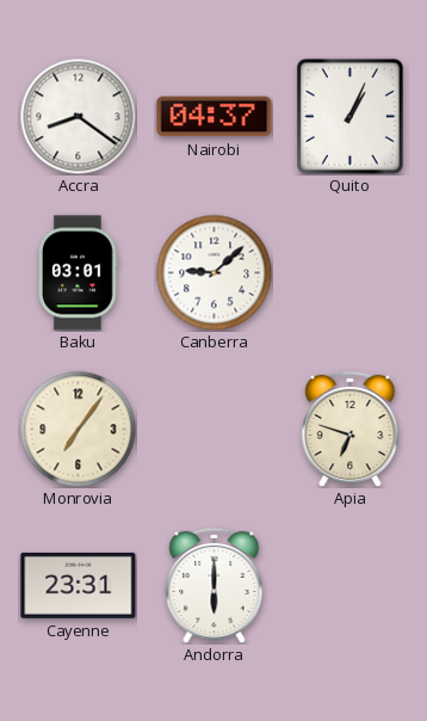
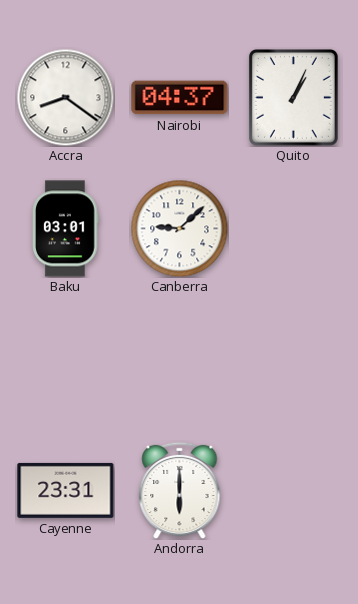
Monrovia: 7:06 -> none
Apia: 6:48 -> none
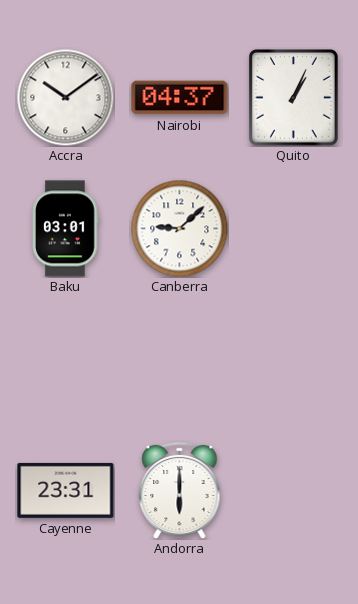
Accra: 8:21 -> 10:09
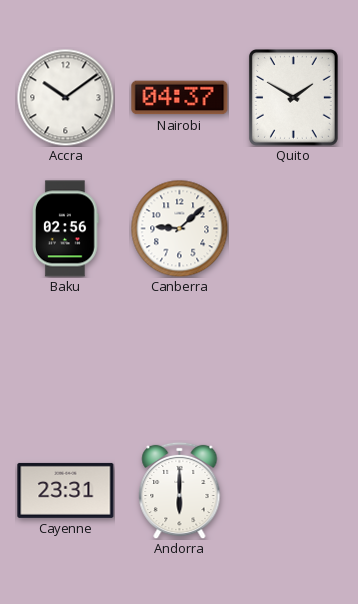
Quito: 1:04 -> 1:50
Baku: 03:01 -> 02:56
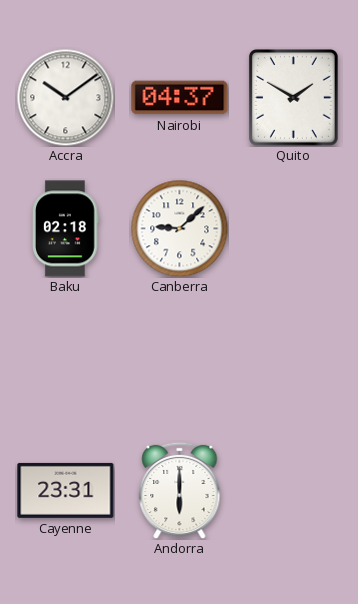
Baku: 02:56 -> 02:18
